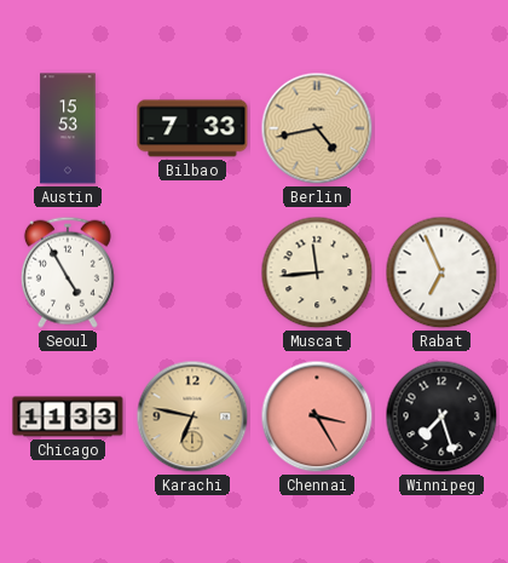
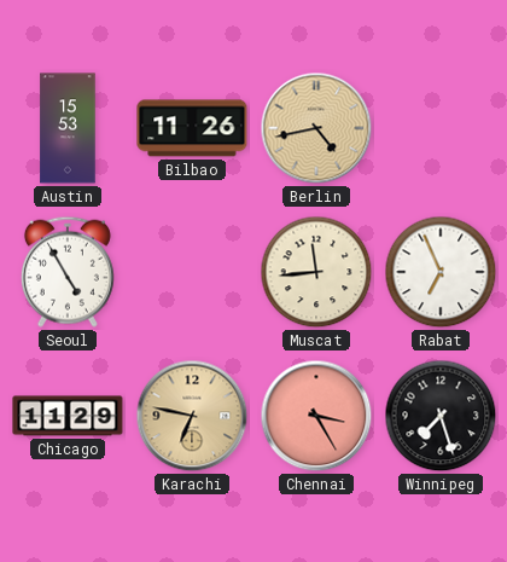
Bilbao: 7:33 -> 11:26
Chicago: 11:33 -> 11:29
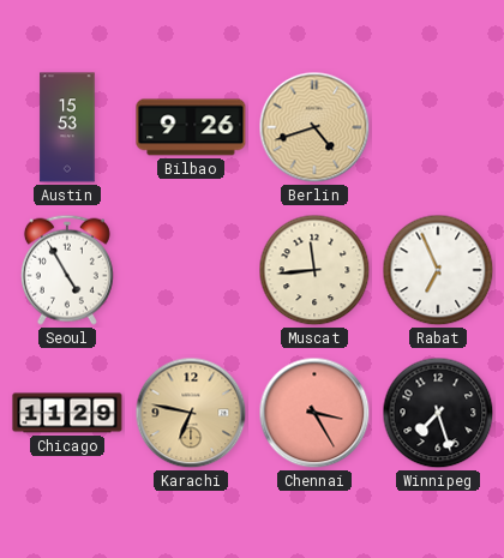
Bilbao: 11:26 -> 9:26
Berlin: 4:43 -> 4:42
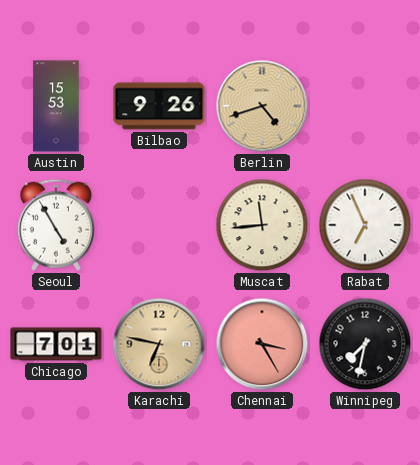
Chicago: 11:29 -> 7:01
Winnipeg: 7:27 -> 7:32
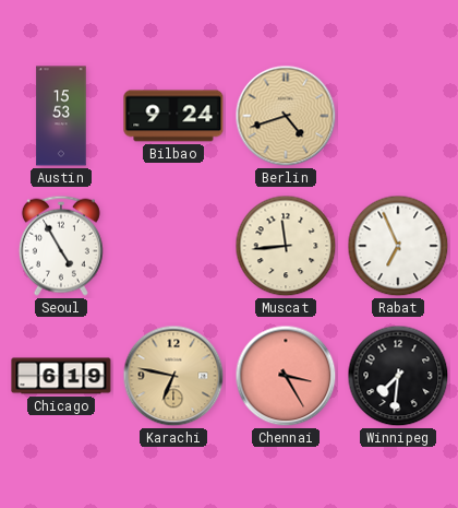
Bilbao: 9:26 -> 9:24
Chicago: 7:01 -> 6:19
Winnipeg: 7:32 -> 7:31
